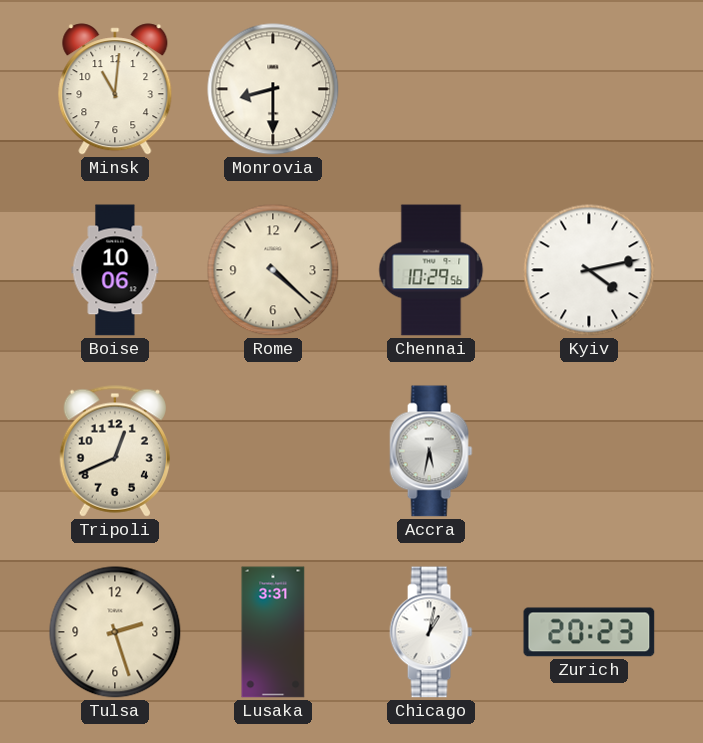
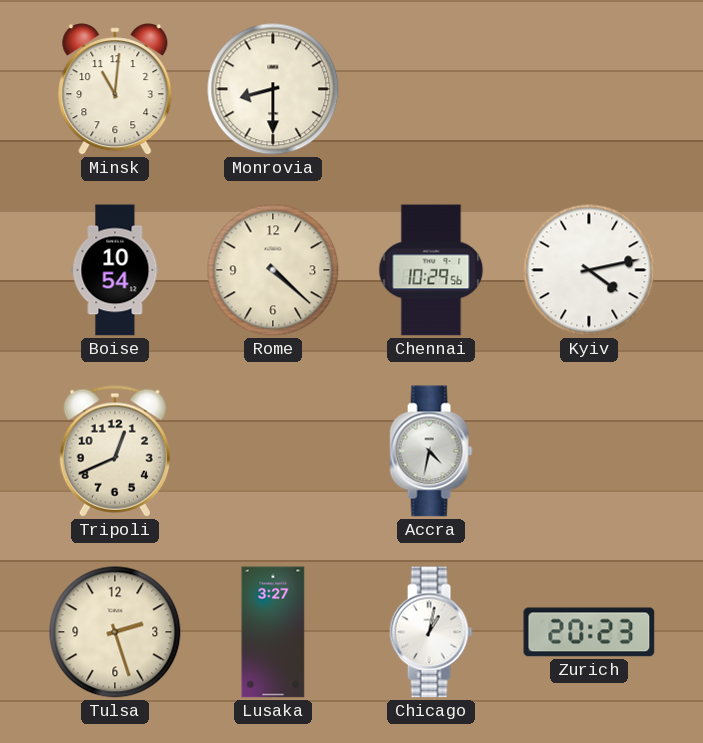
Boise: 10:06 -> 10:54
Accra: 5:32 -> 4:32
Lusaka: 3:31 -> 3:27
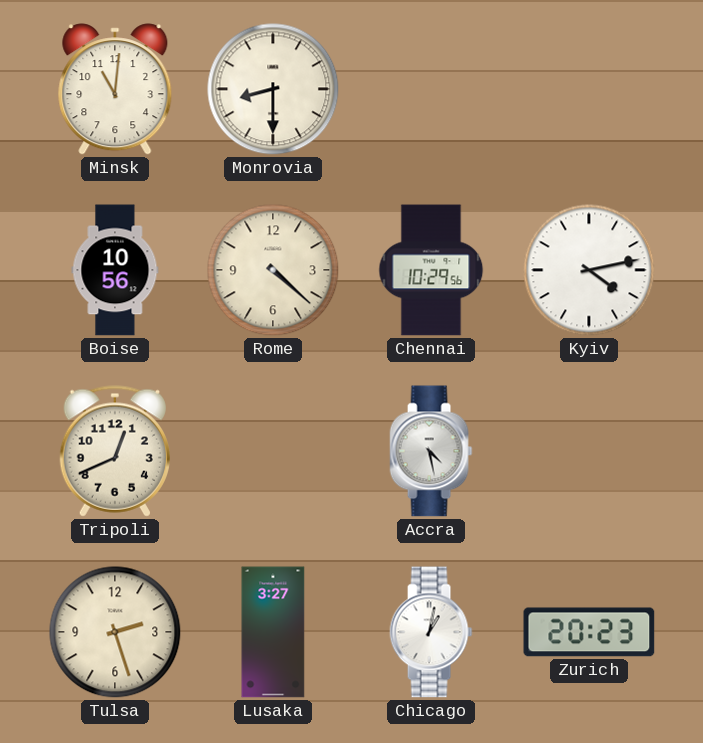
Boise: 10:54 -> 10:56
Accra: 4:32 -> 4:28
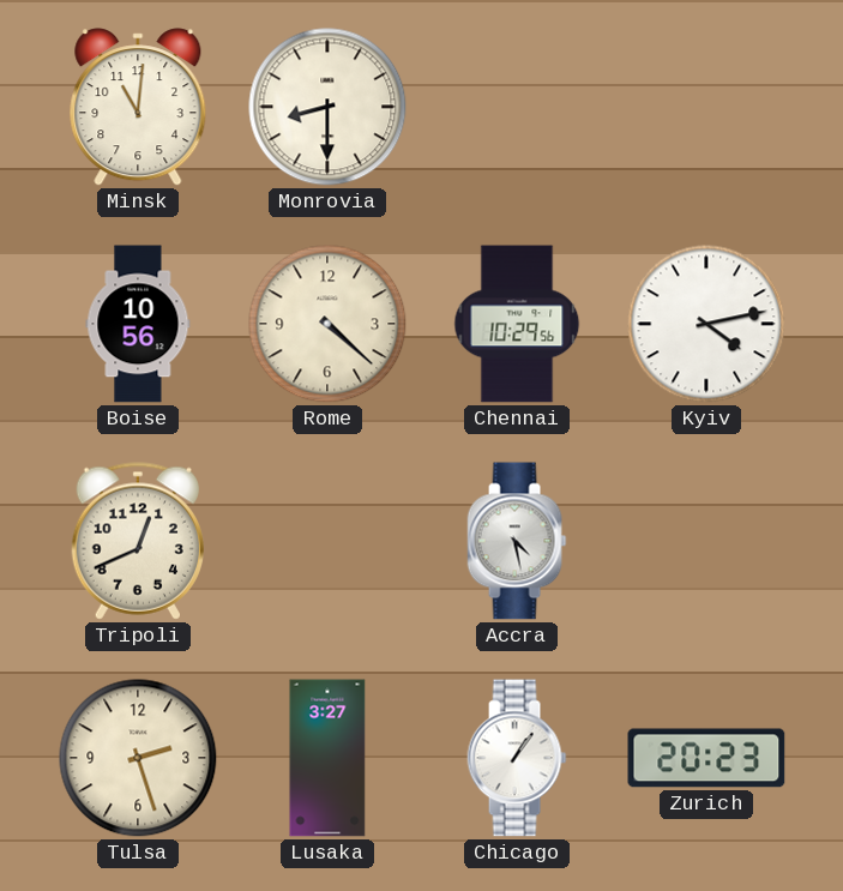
Chicago: 1:02 -> 1:06
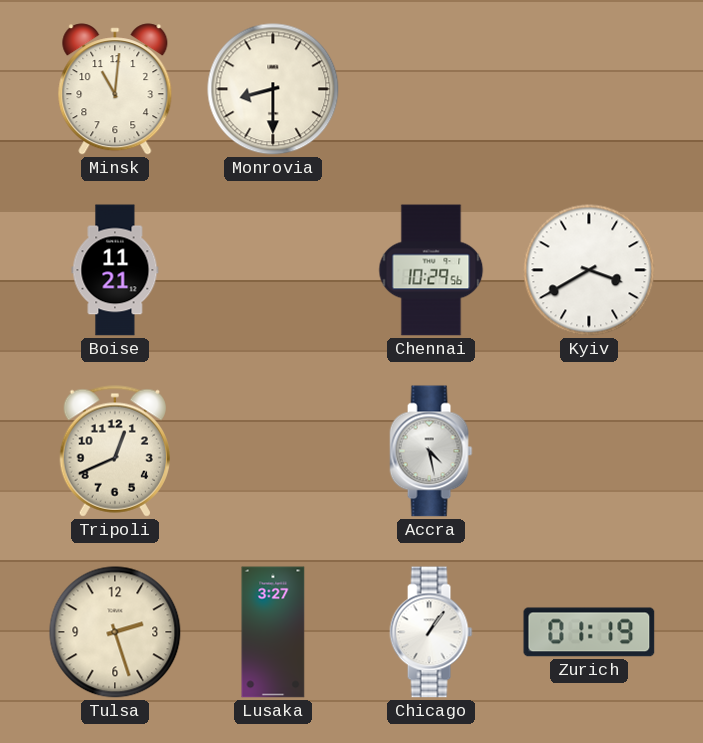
Boise: 10:56 -> 11:21
Rome: 4:22 -> none
Kyiv: 4:13 -> 3:40
Zurich: 20:23 -> 01:19
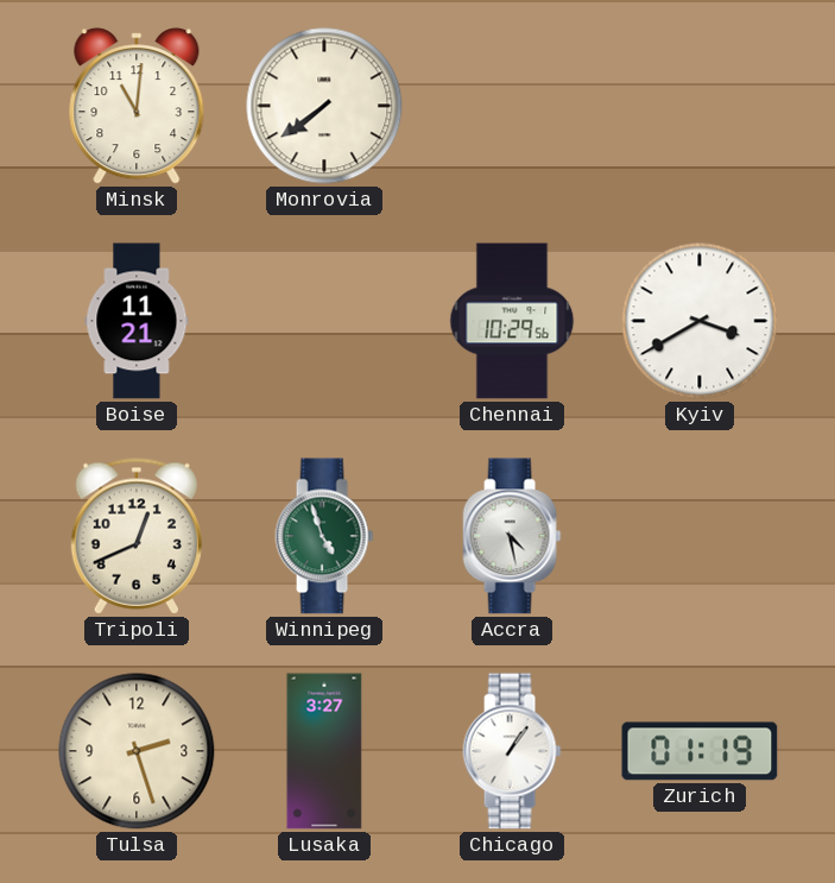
Monrovia: 8:30 -> 7:39
Winnipeg: none -> 4:57
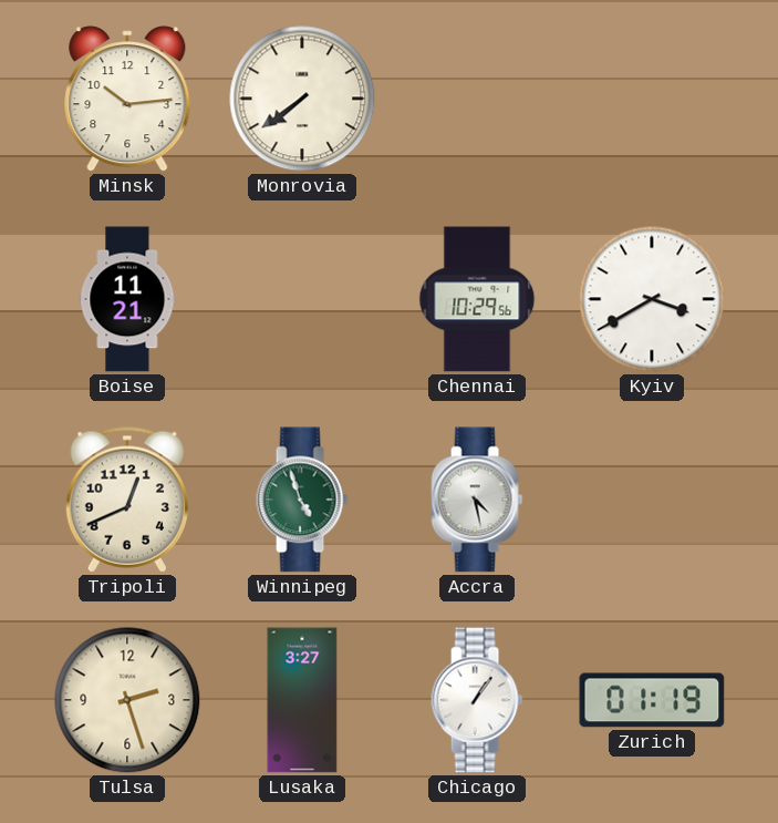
Minsk: 11:01 -> 10:14
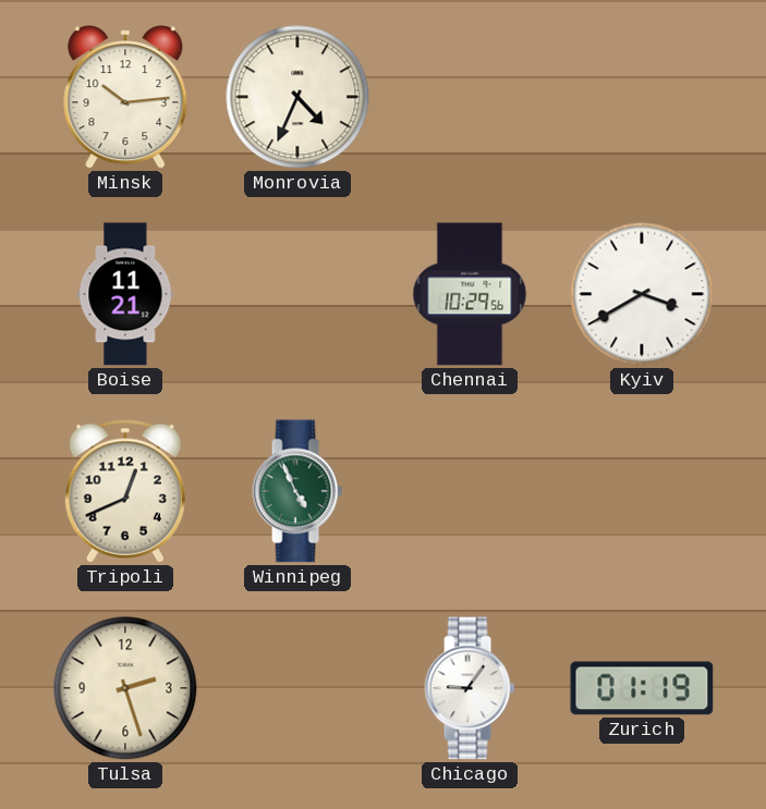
Monrovia: 7:39 -> 4:34
Winnipeg: 4:57 -> 4:56
Accra: 4:28 -> none
Lusaka: 3:27 -> none
Chicago: 1:06 -> 9:06
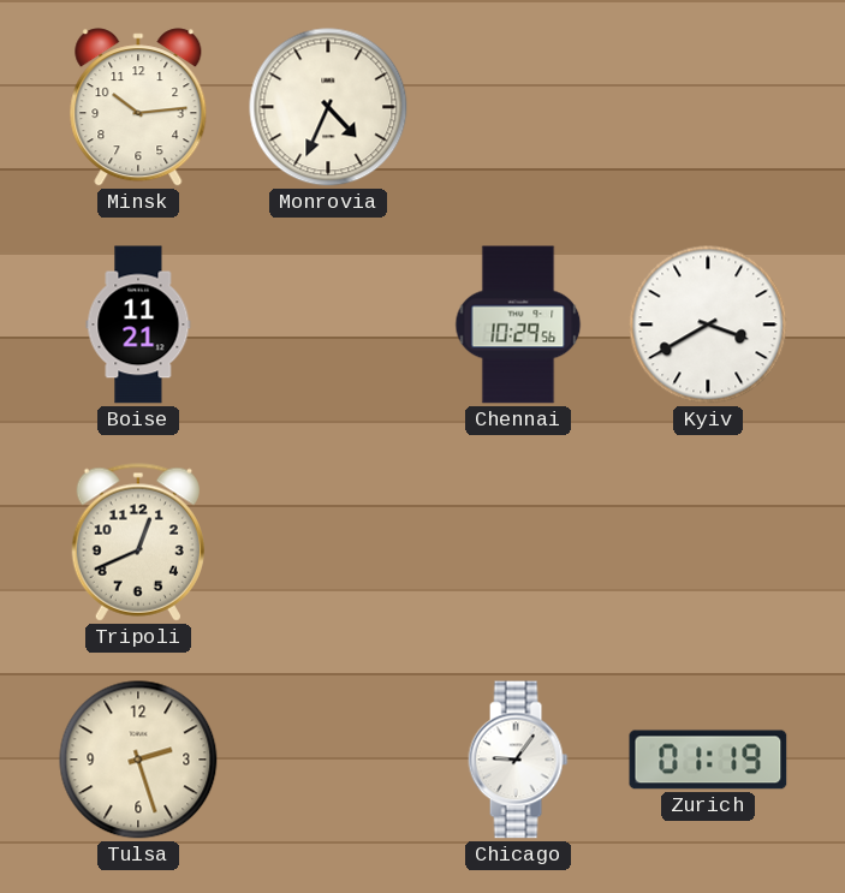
Winnipeg: 4:56 -> none
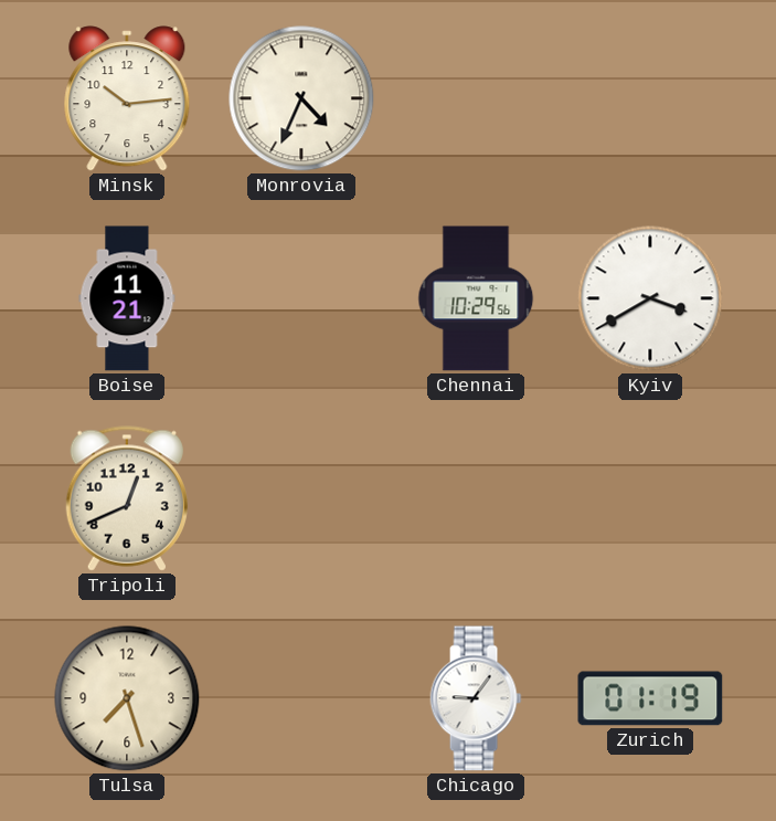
Tulsa: 2:27 -> 7:27
